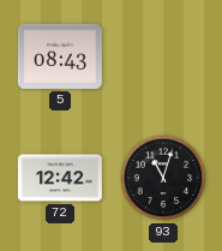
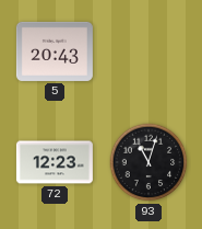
5: 08:43 -> 20:43
72: 12:42 -> 12:23
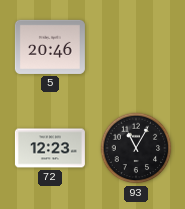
5: 20:43 -> 20:46
93: 11:03 -> 11:05
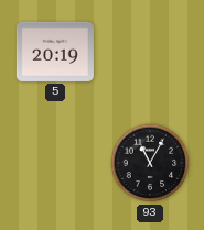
5: 20:46 -> 20:19
72: 12:23 -> none
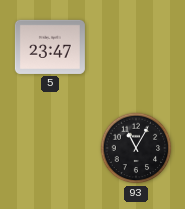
5: 20:19 -> 23:47
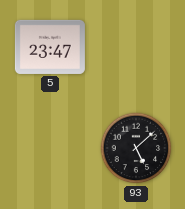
93: 11:05 -> 5:08
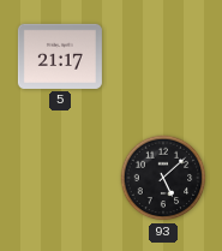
5: 23:47 -> 21:17
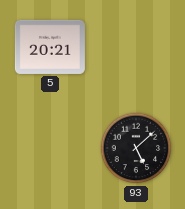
5: 21:17 -> 20:21
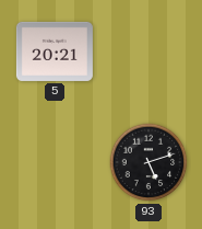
93: 5:08 -> 5:12
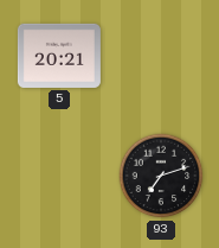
93: 5:12 -> 7:12
